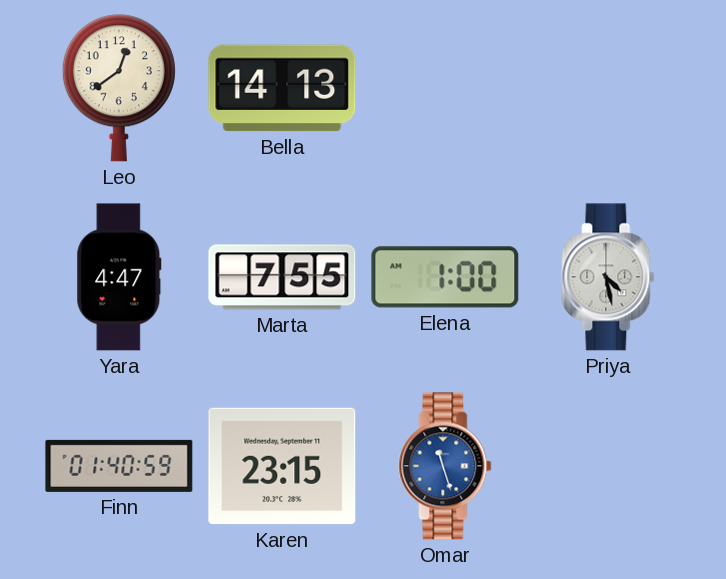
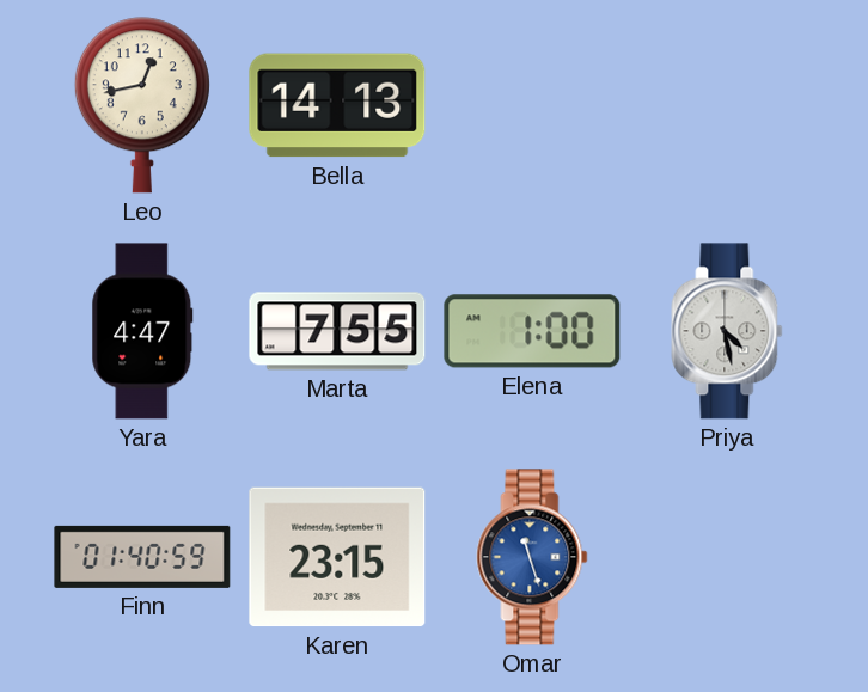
Leo: 12:39 -> 12:43
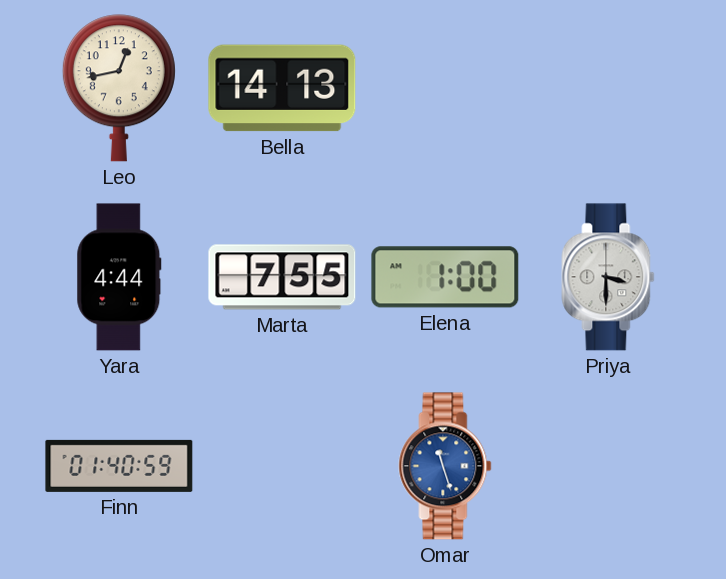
Yara: 4:47 -> 4:44
Priya: 4:28 -> 3:30
Karen: 23:15 -> none
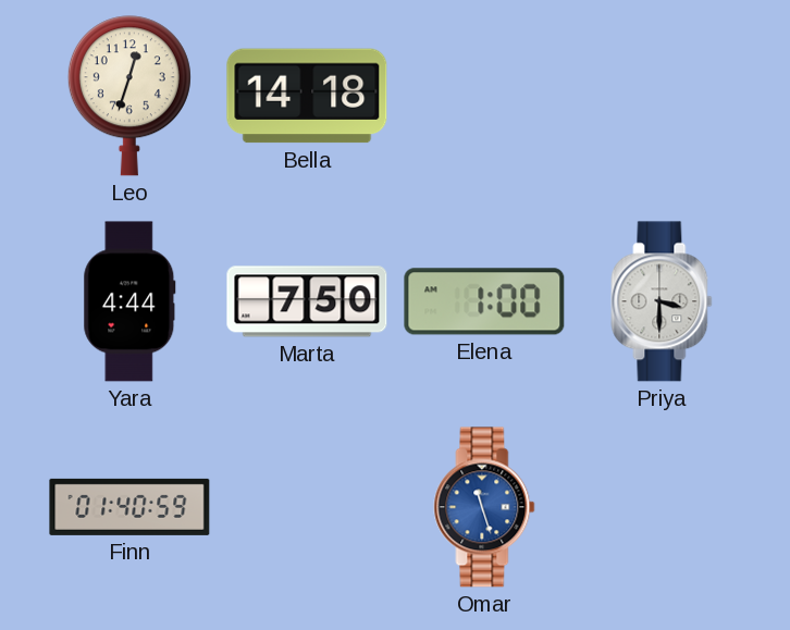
Leo: 12:43 -> 12:33
Bella: 14:13 -> 14:18
Marta: 7:55 -> 7:50
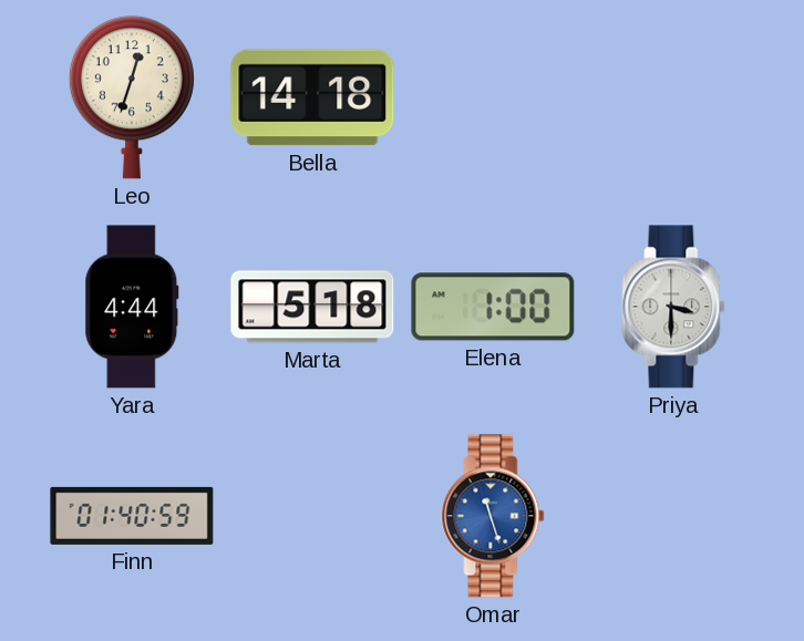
Marta: 7:50 -> 5:18
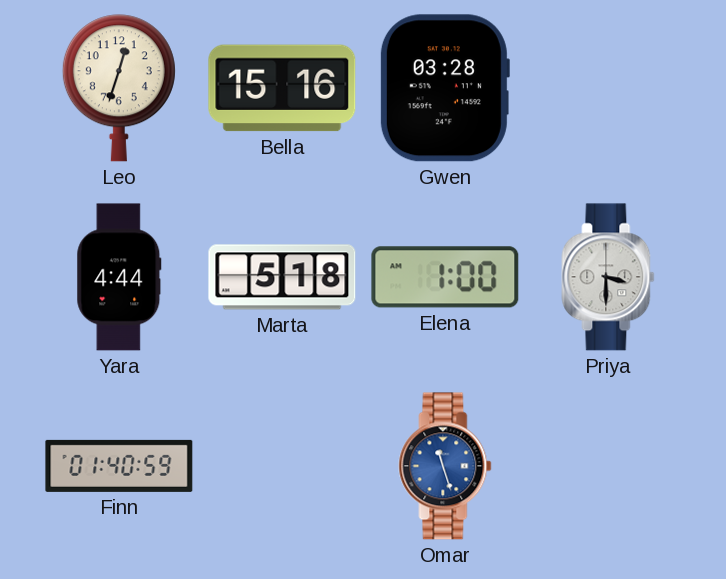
Bella: 14:18 -> 15:16
Gwen: none -> 03:28
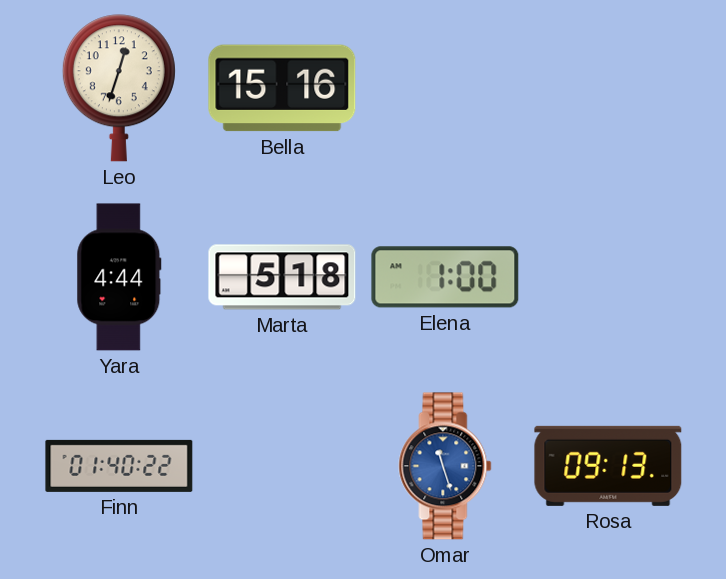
Gwen: 03:28 -> none
Priya: 3:30 -> none
Finn: 01:40:59 -> 01:40:22
Rosa: none -> 09:13
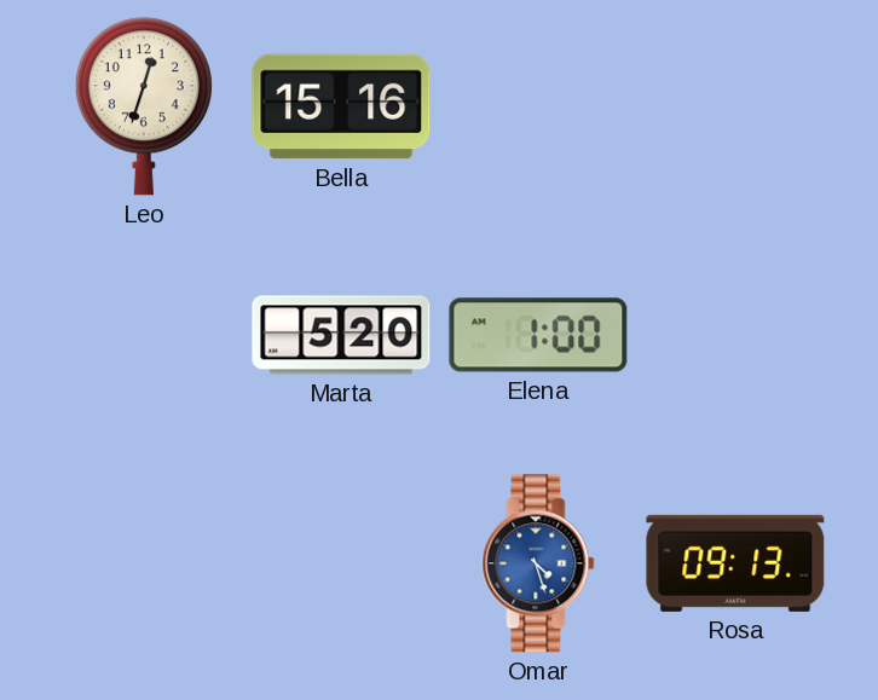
Yara: 4:44 -> none
Marta: 5:18 -> 5:20
Finn: 01:40 -> none
Omar: 11:27 -> 4:27
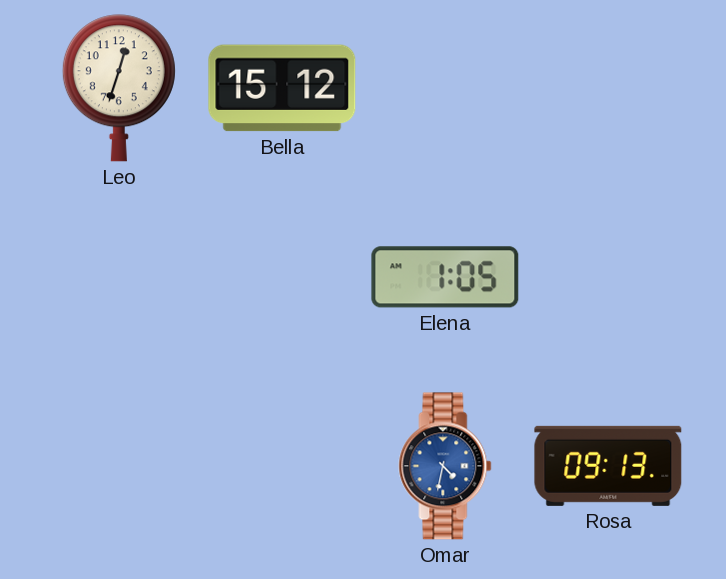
Bella: 15:16 -> 15:12
Marta: 5:20 -> none
Elena: 1:00 -> 1:05
Omar: 4:27 -> 4:32
